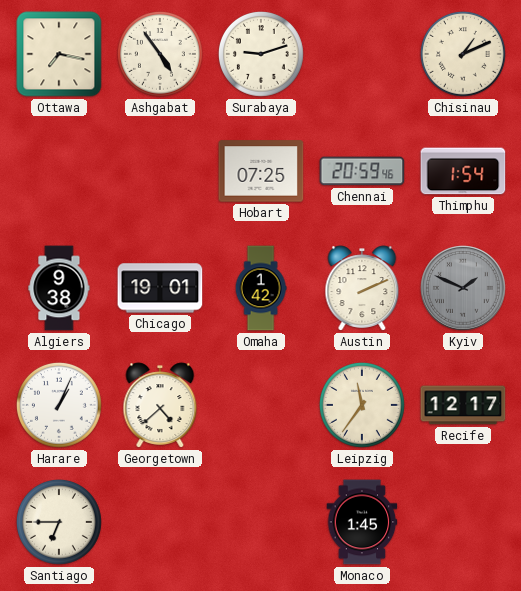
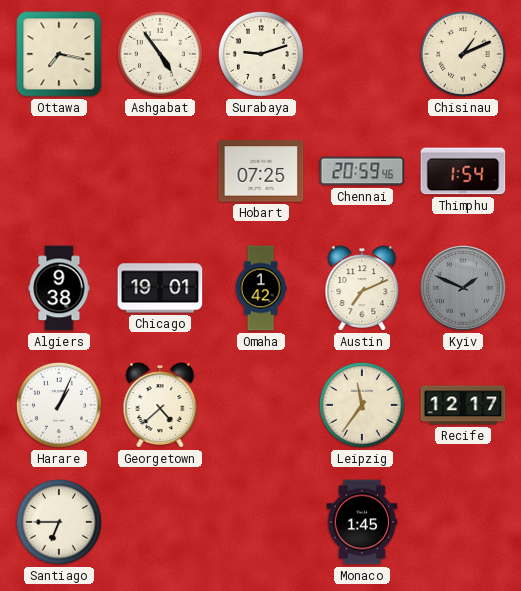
Austin: 2:11 -> 7:11
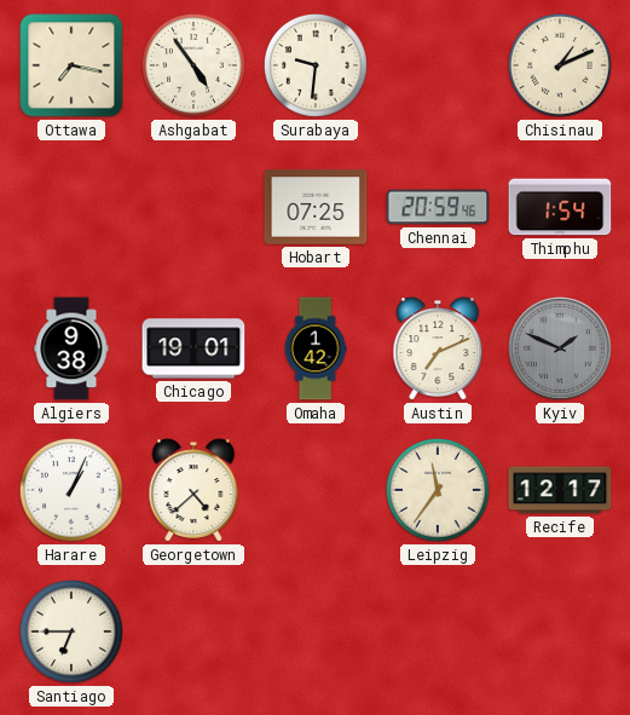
Surabaya: 9:12 -> 9:31
Monaco: 1:45 -> none
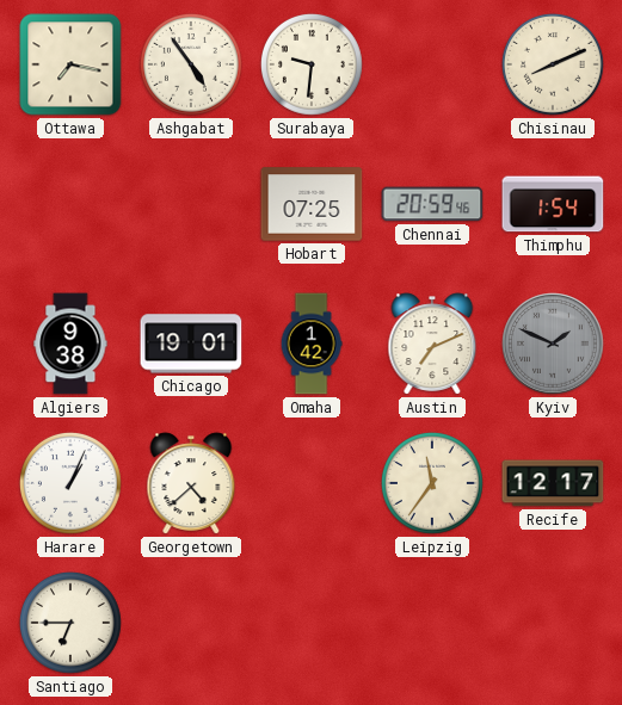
Chisinau: 1:11 -> 8:11
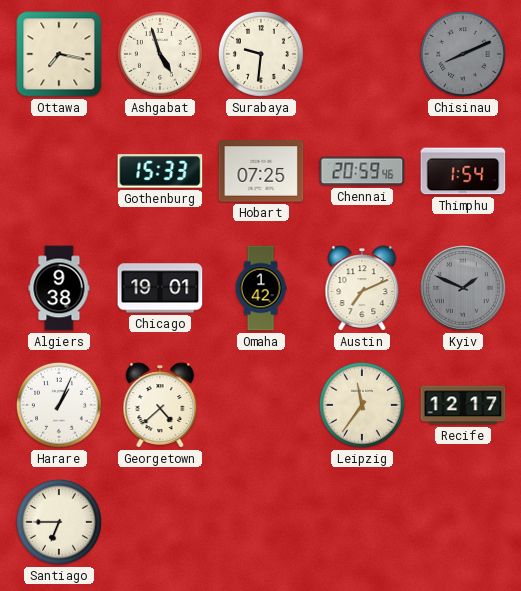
Ashgabat: 4:54 -> 4:57
Chisinau dial: cream -> grey
Gothenburg: none -> 15:33
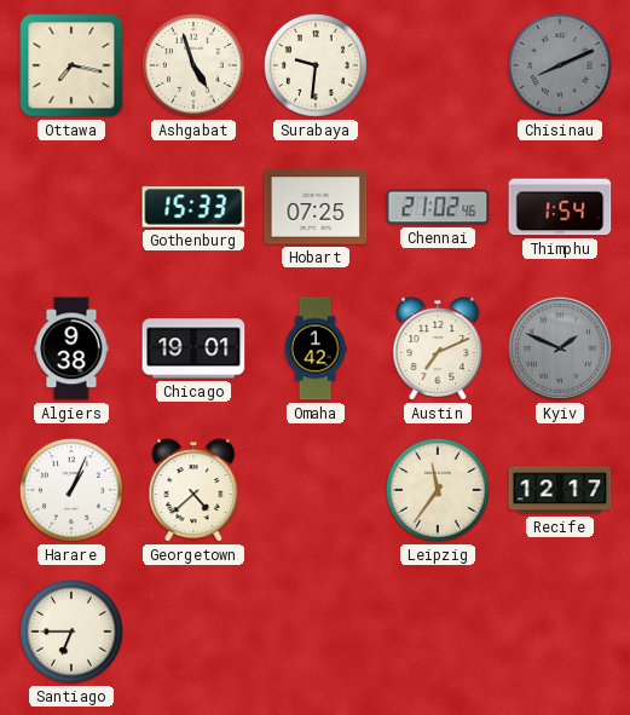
Chennai: 20:59 -> 21:02
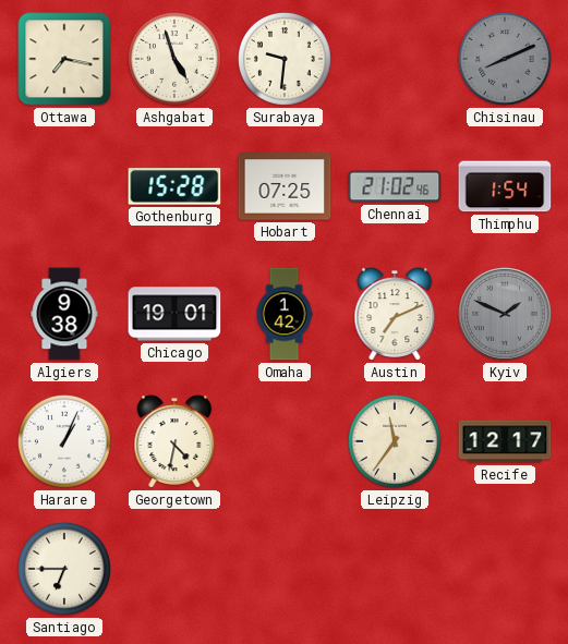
Gothenburg: 15:33 -> 15:28
Georgetown: 4:38 -> 4:32
